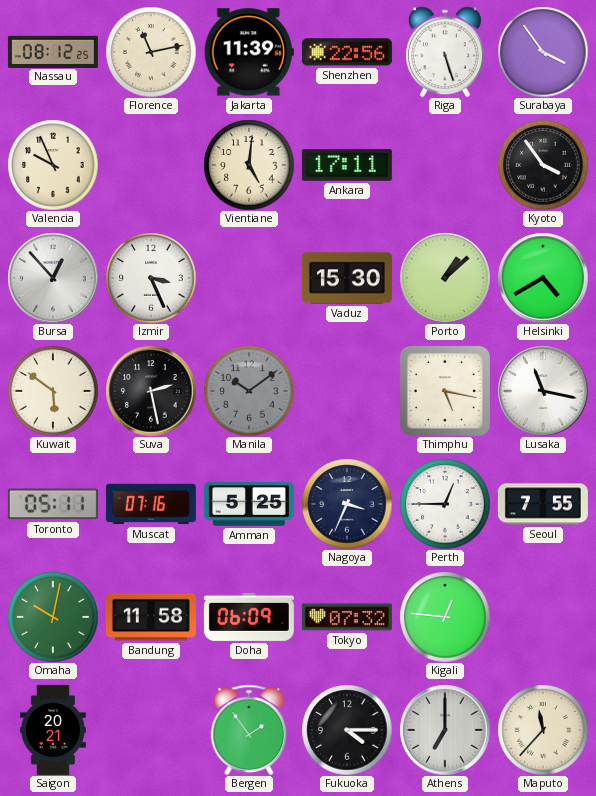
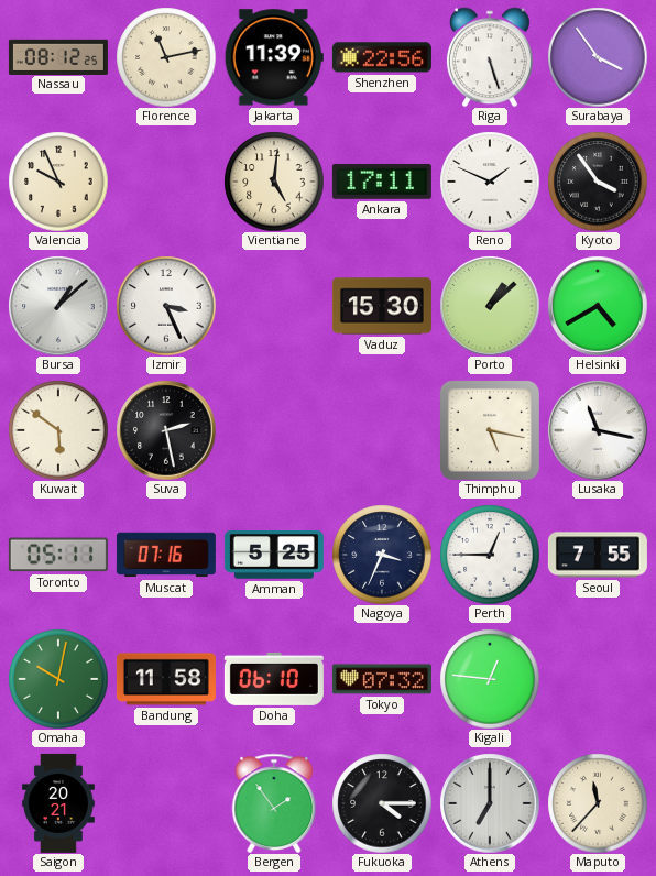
Reno: none -> 1:49
Bursa: 12:53 -> 1:08
Manila: 10:09 -> none
Doha: 06:09 -> 06:10
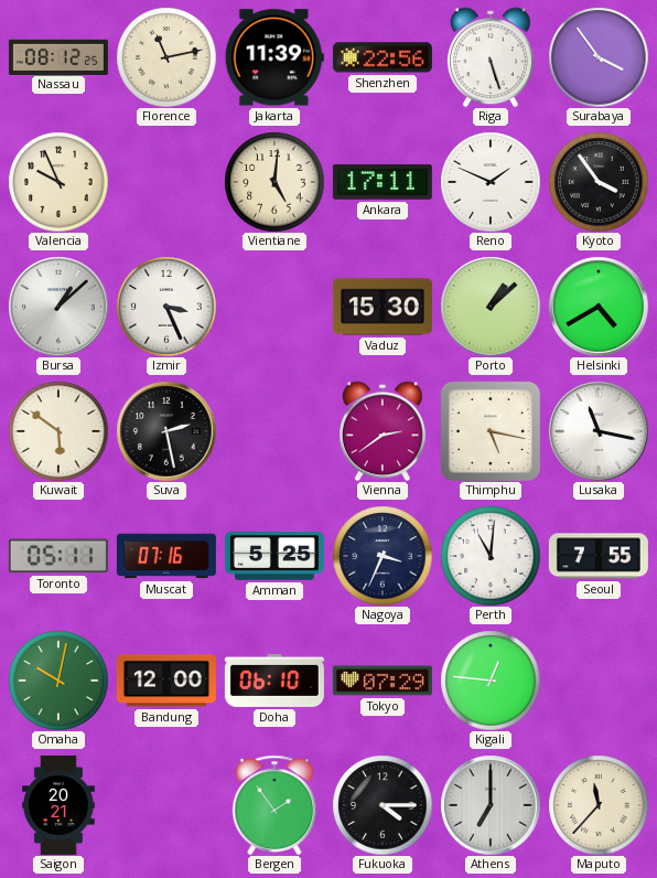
Vienna: none -> 2:39
Perth: 12:45 -> 11:01
Bandung: 11:58 -> 12:00
Tokyo: 07:32 -> 07:29
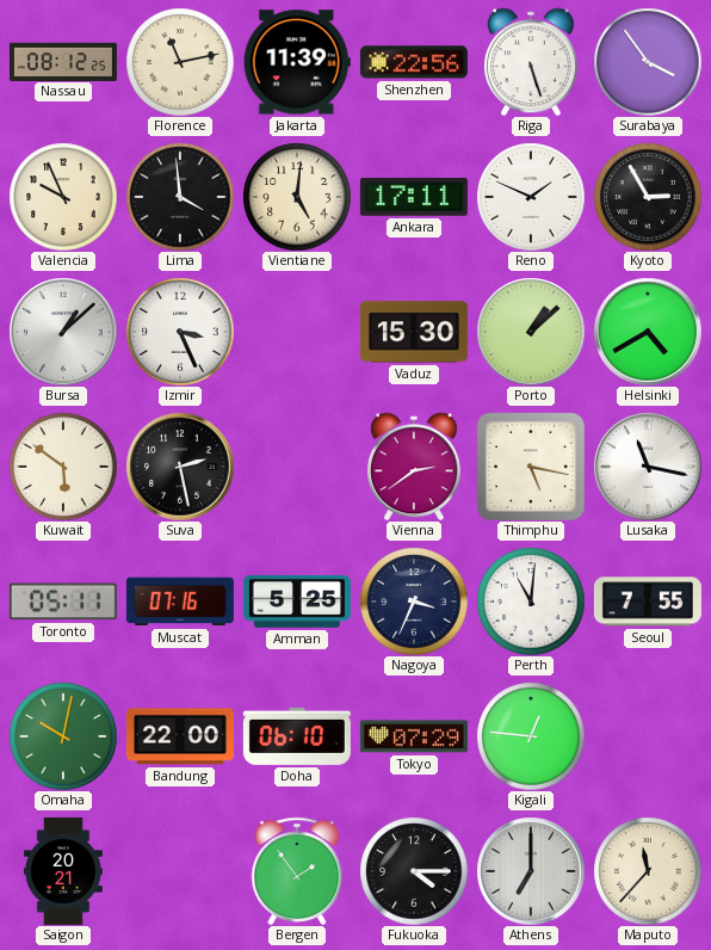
Lima: none -> 3:59
Kyoto: 3:54 -> 2:55
Bandung: 12:00 -> 22:00
